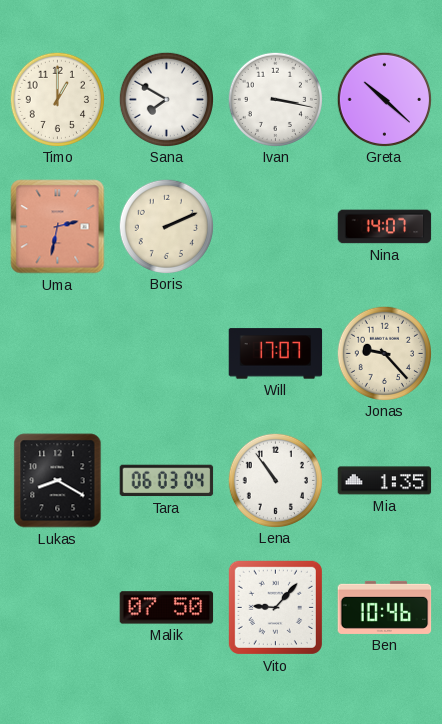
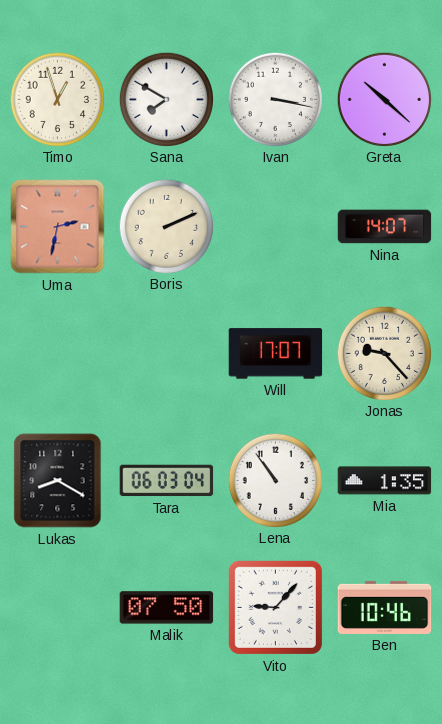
Timo: 1:00 -> 12:57
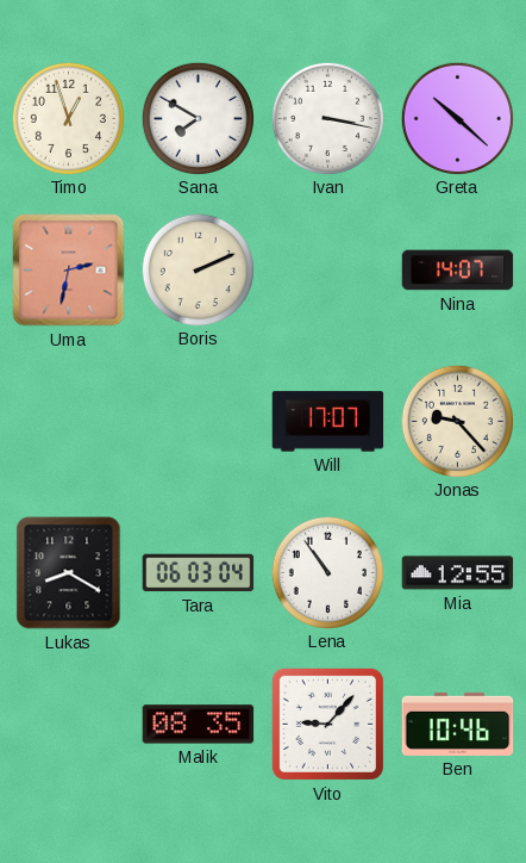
Mia: 1:35 -> 12:55
Malik: 07:50 -> 08:35
